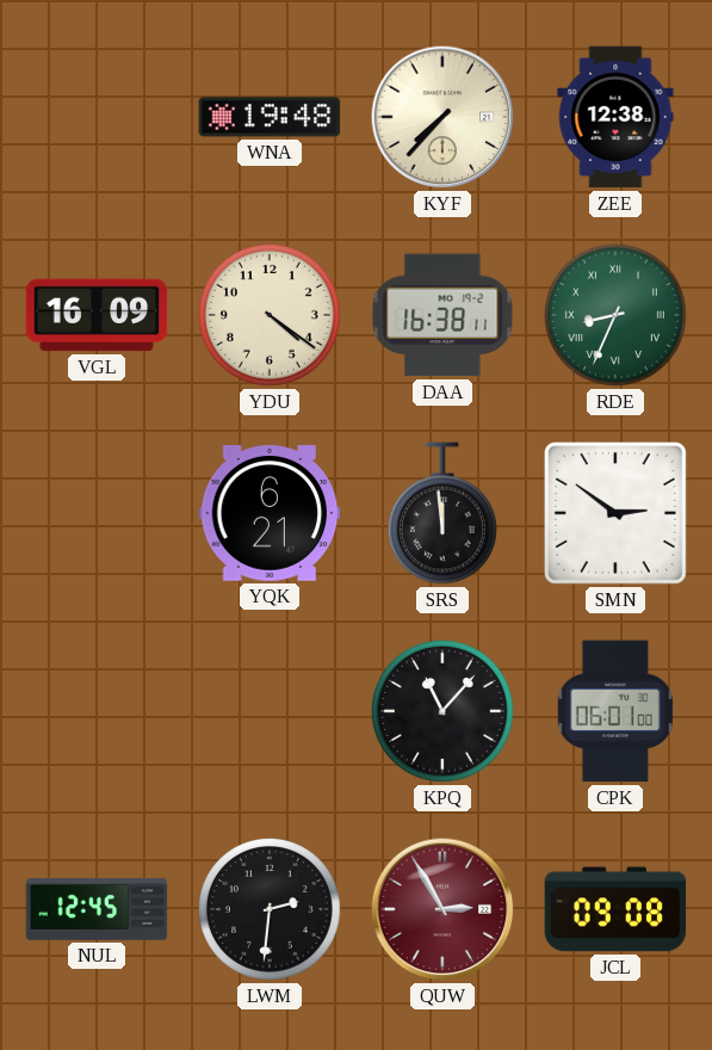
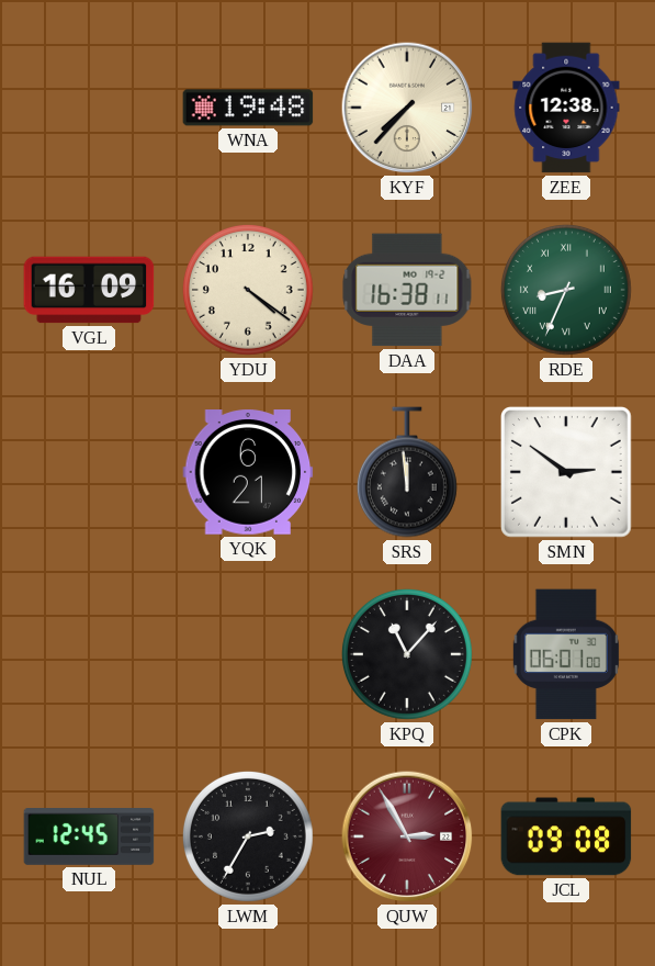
LWM: 2:31 -> 2:35
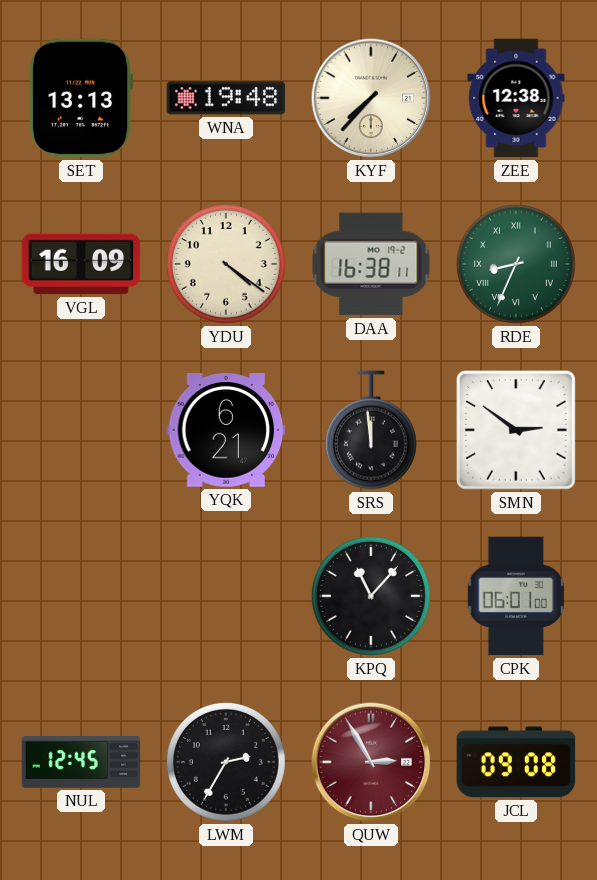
SET: none -> 13:13
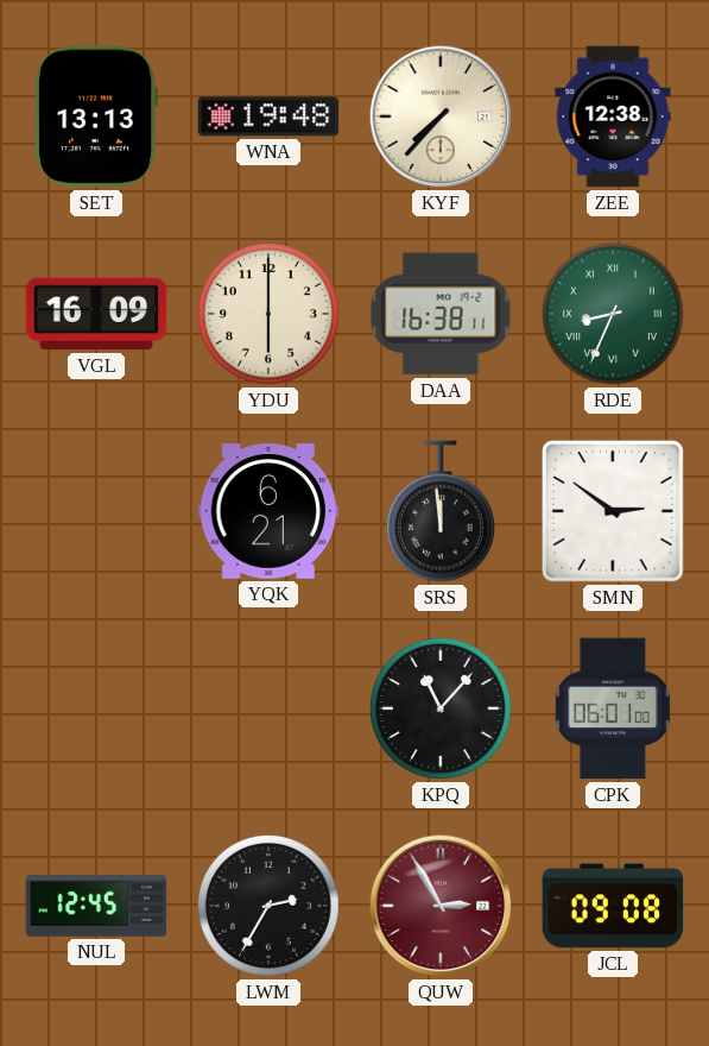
YDU: 4:21 -> 6:00
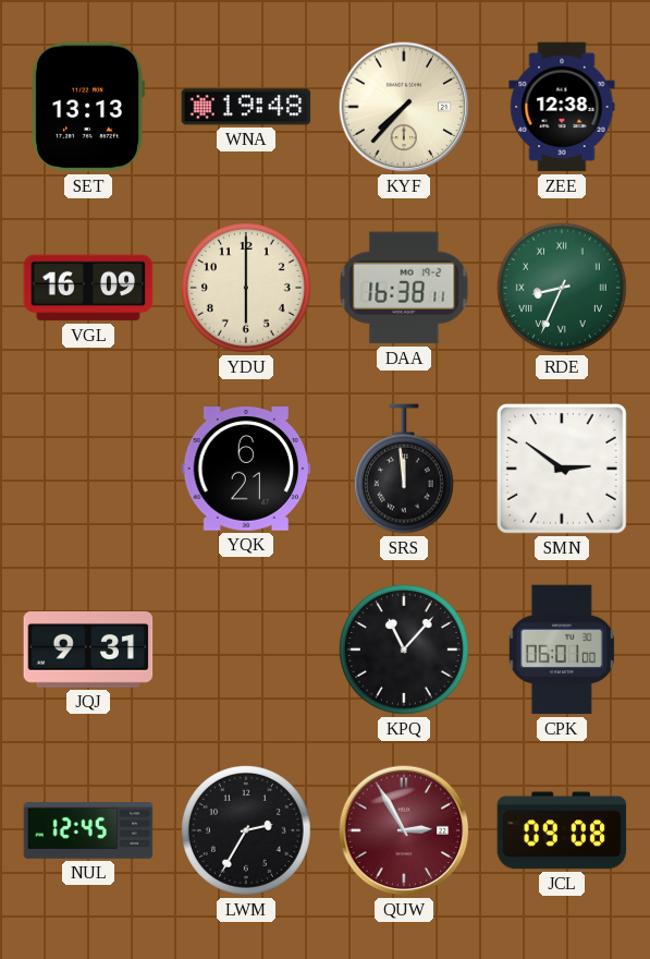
JQJ: none -> 9:31
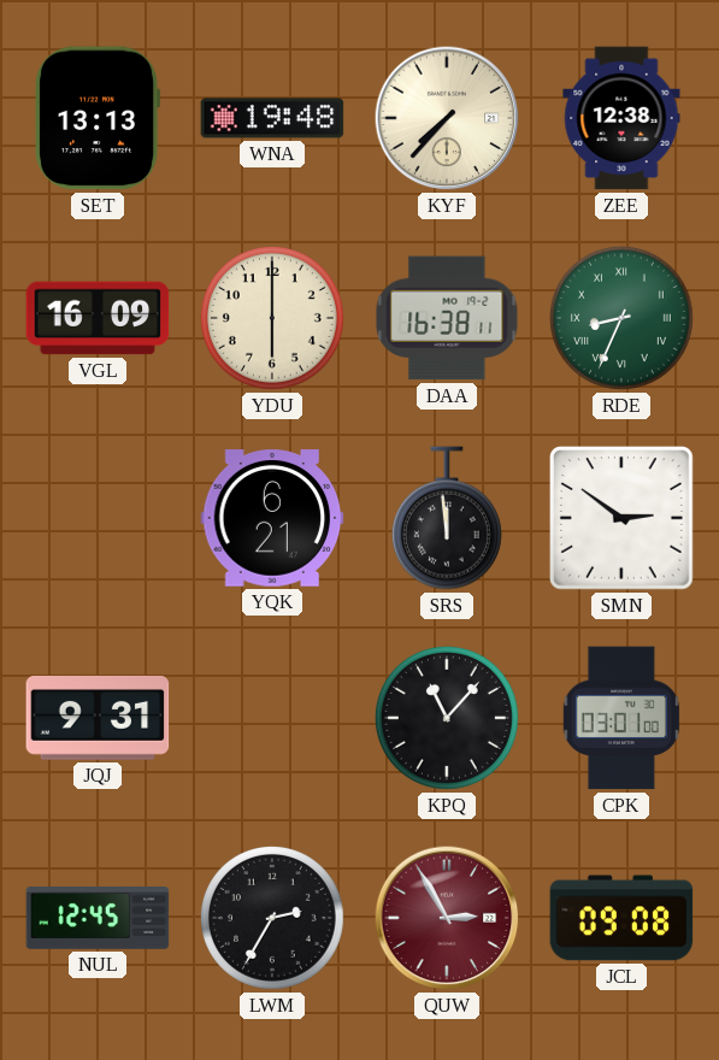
CPK: 06:01 -> 03:01
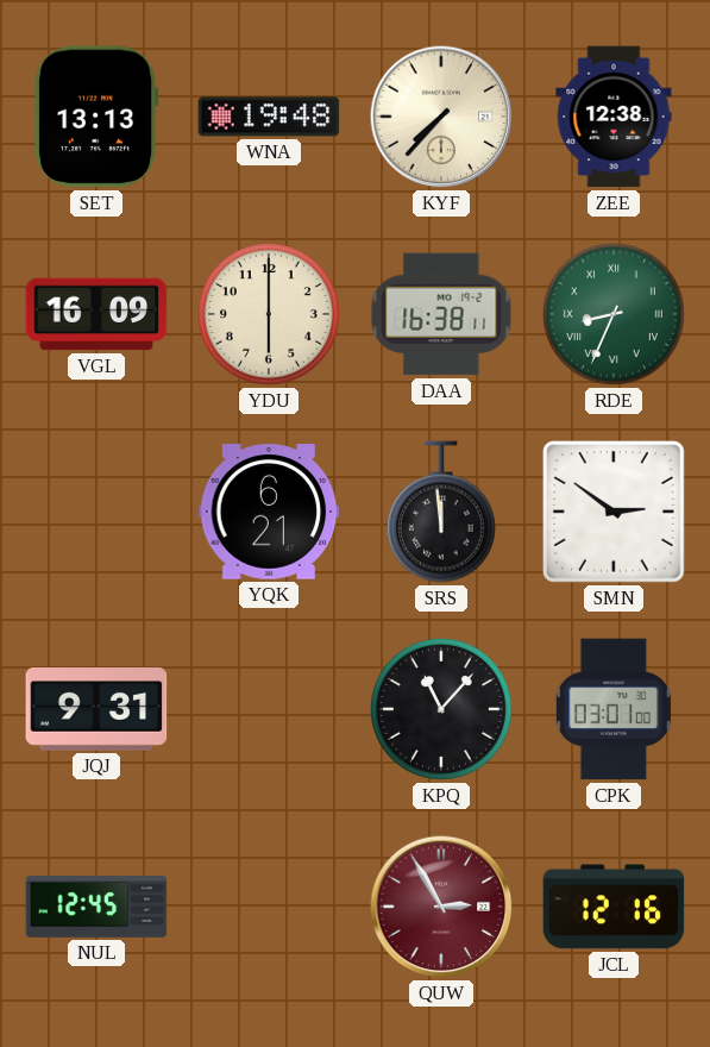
LWM: 2:35 -> none
JCL: 09:08 -> 12:16
